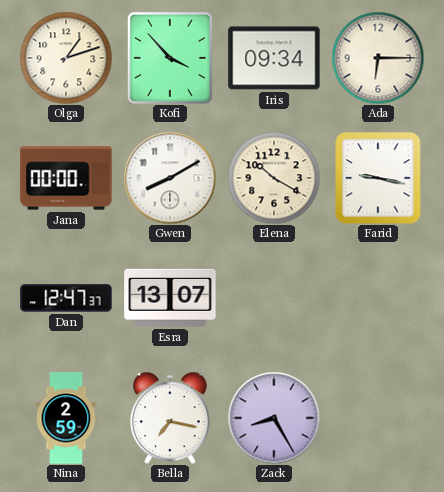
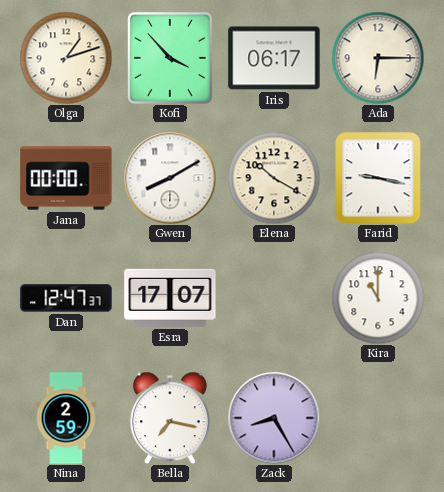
Iris: 09:34 -> 06:17
Esra: 13:07 -> 17:07
Kira: none -> 11:00
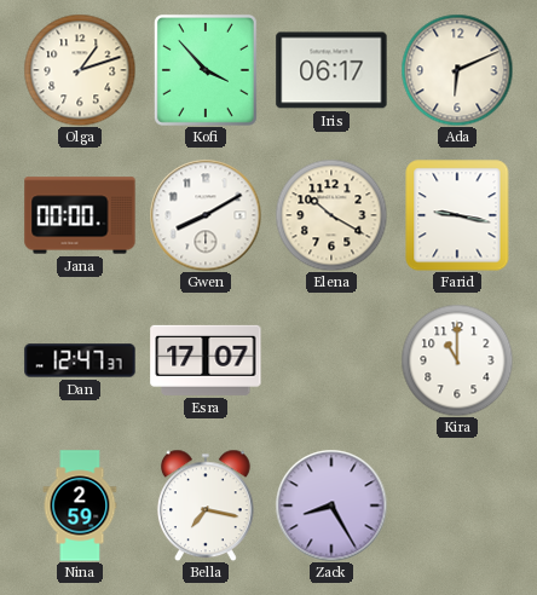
Ada: 6:15 -> 6:11
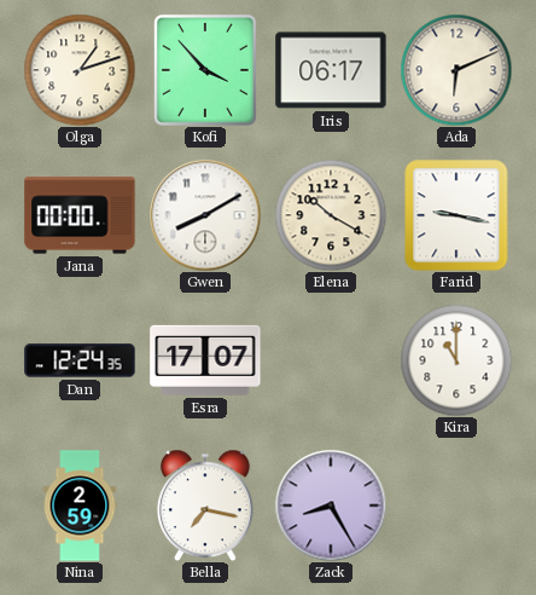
Dan: 12:47 -> 12:24
